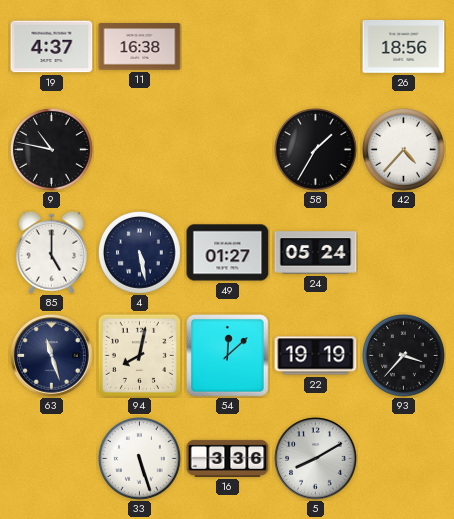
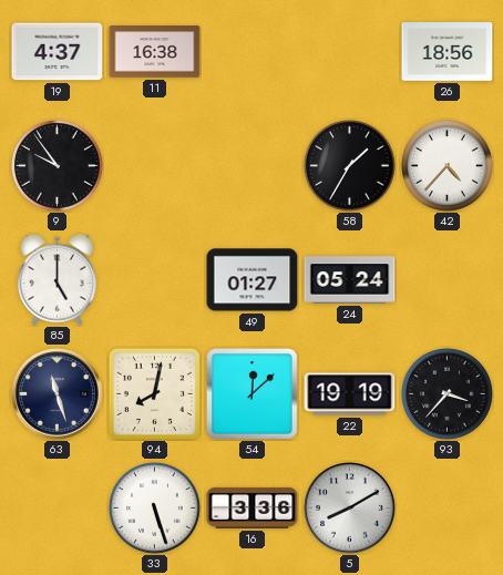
9: 10:47 -> 9:54
4: 5:28 -> none
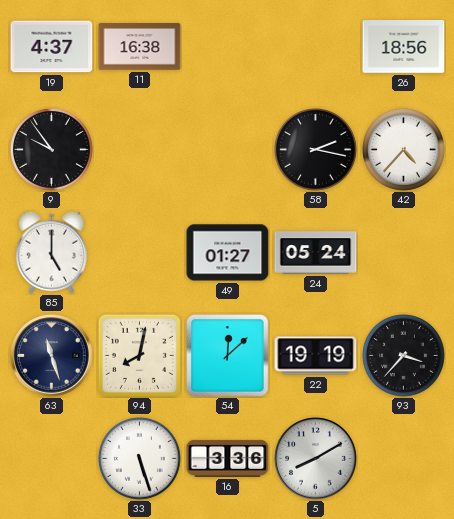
58: 1:35 -> 2:17
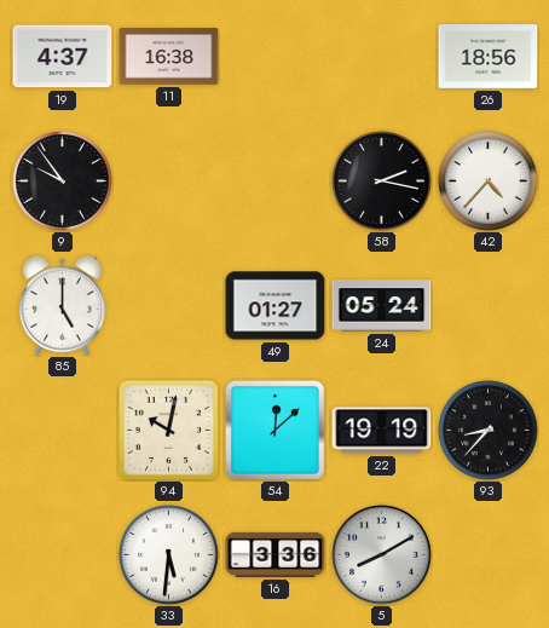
63: 11:27 -> none
94: 8:02 -> 10:02
93: 3:37 -> 8:37
33: 5:27 -> 5:31
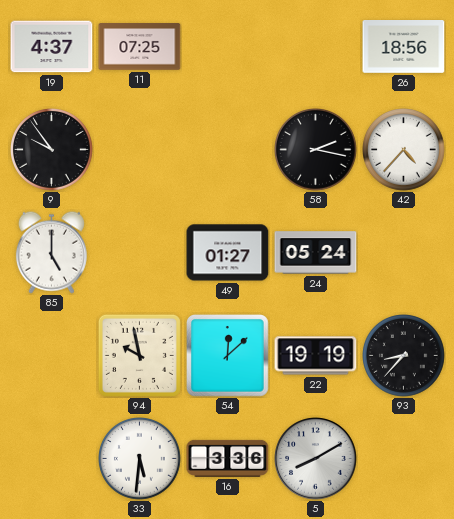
11: 16:38 -> 07:25
94: 10:02 -> 9:58
